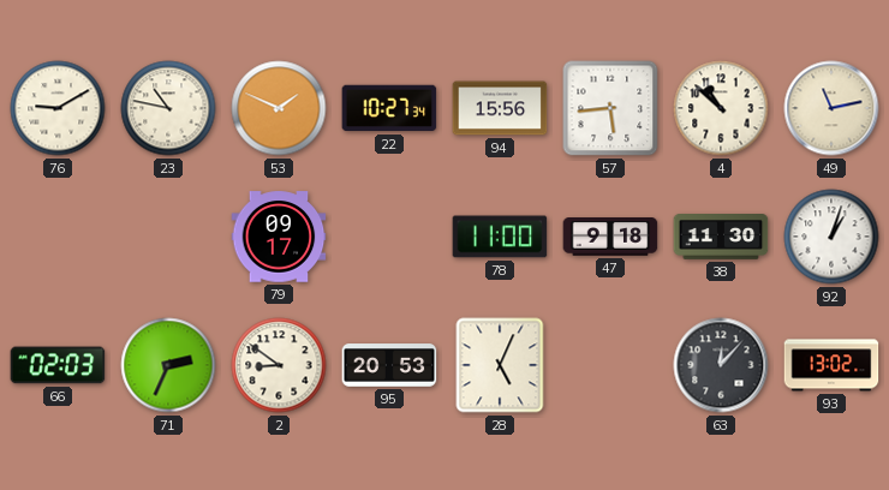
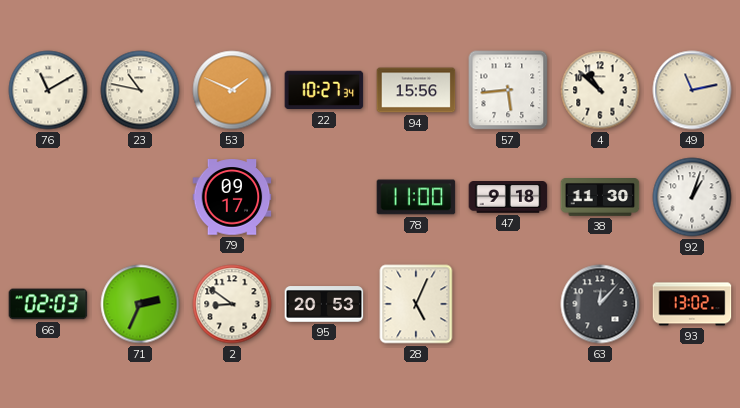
76: 9:10 -> 11:10
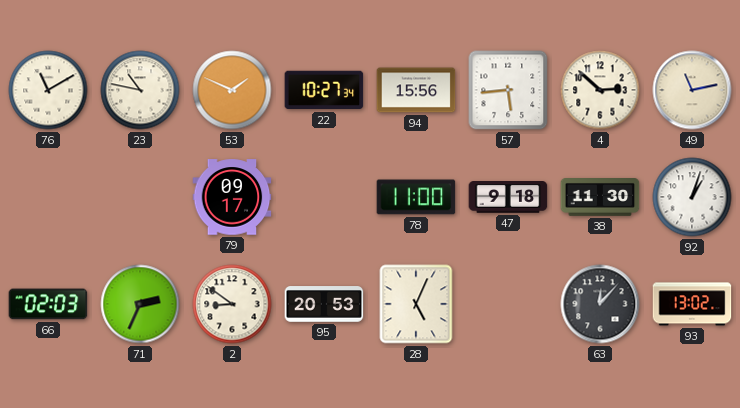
4: 10:52 -> 2:52
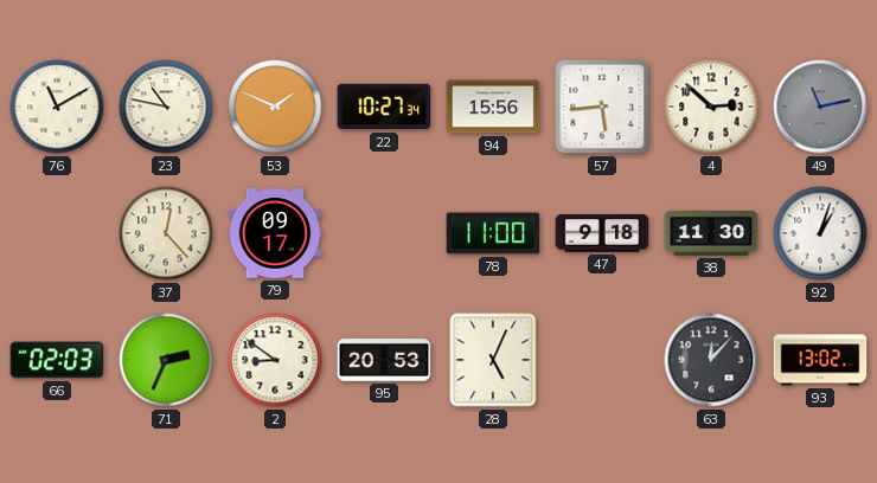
49 dial: cream -> grey
37: none -> 12:23
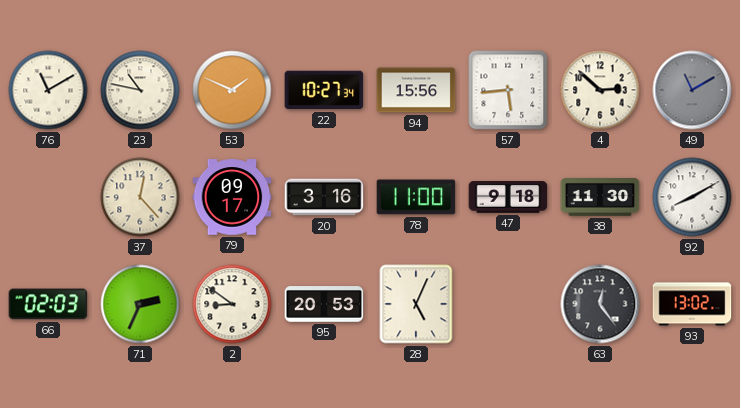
49: 11:13 -> 11:10
20: none -> 3:16
92: 1:03 -> 8:10
63: 12:07 -> 12:24
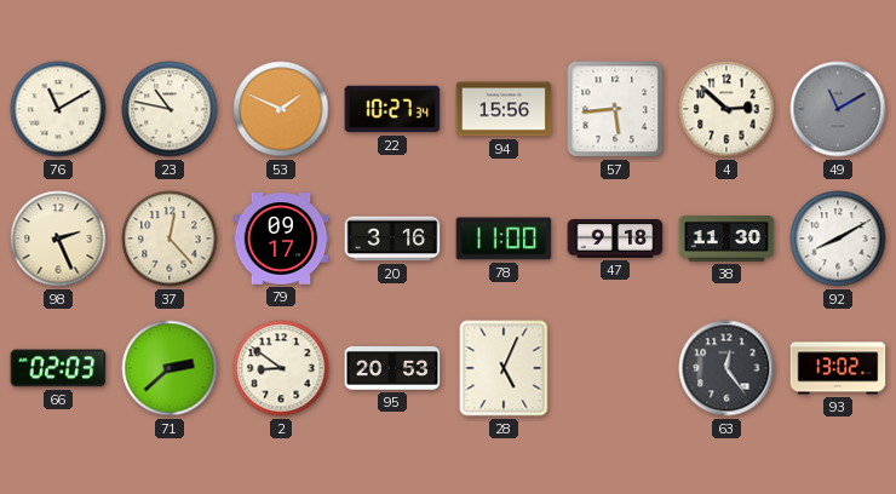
98: none -> 2:26
71: 2:34 -> 2:38
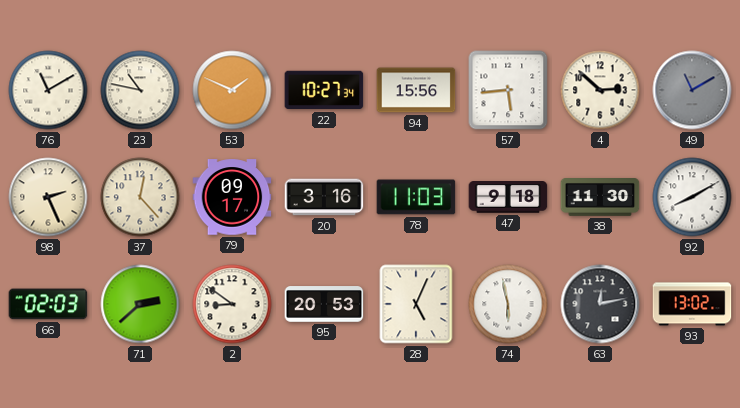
78: 11:00 -> 11:03
74: none -> 5:58
63: 12:24 -> 12:13
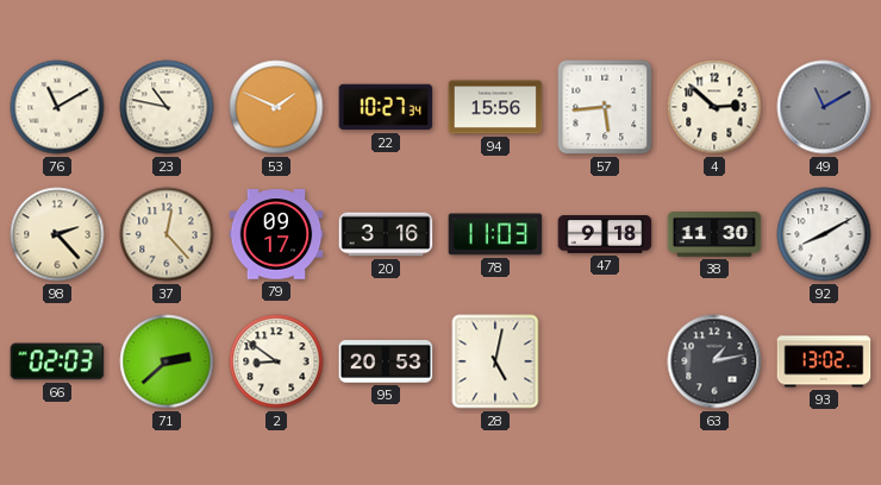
98: 2:26 -> 2:23
28: 5:04 -> 5:02
74: 5:58 -> none
63: 12:13 -> 1:13
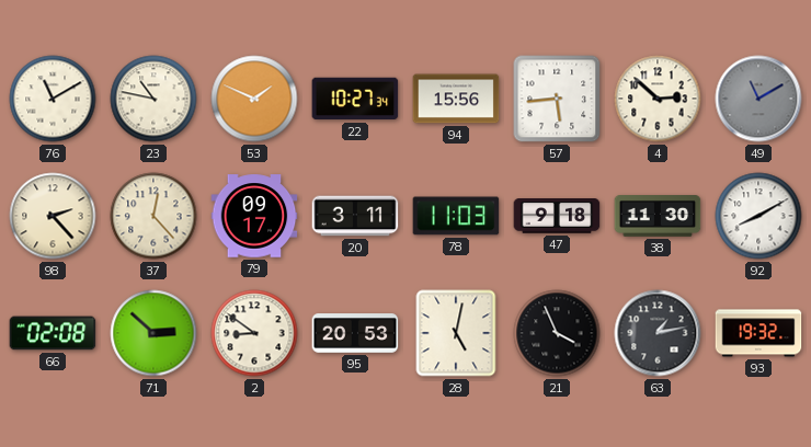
20: 3:16 -> 3:11
66: 02:03 -> 02:08
71: 2:38 -> 2:52
21: none -> 3:56
93: 13:02 -> 19:32
